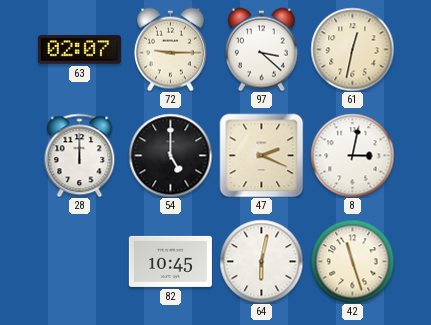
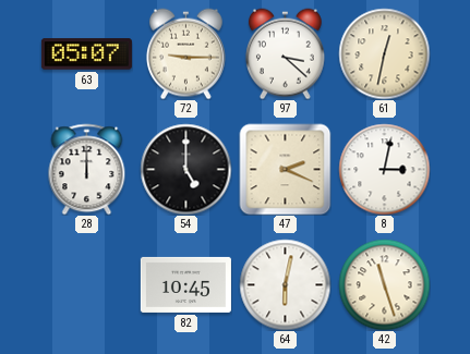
63: 02:07 -> 05:07
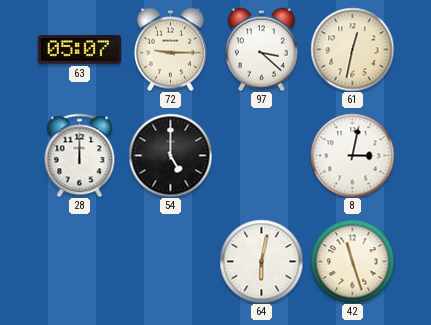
47: 2:19 -> none
82: 10:45 -> none
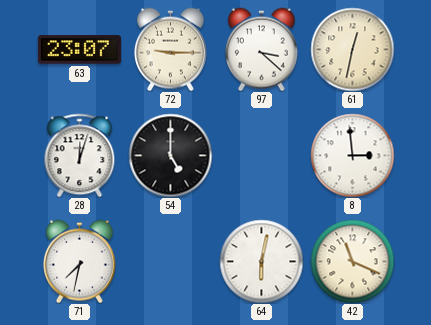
63: 05:07 -> 23:07
28: 12:00 -> 12:03
8: 3:02 -> 2:59
71: none -> 7:32
42: 11:27 -> 11:19
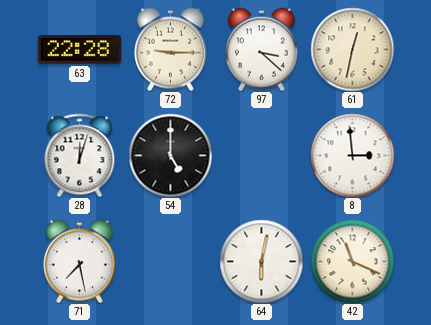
63: 23:07 -> 22:28
71: 7:32 -> 7:28
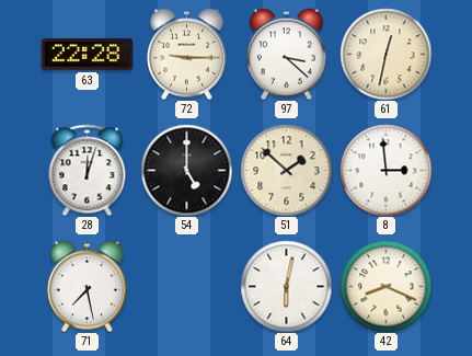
51: none -> 1:52
42: 11:19 -> 8:19
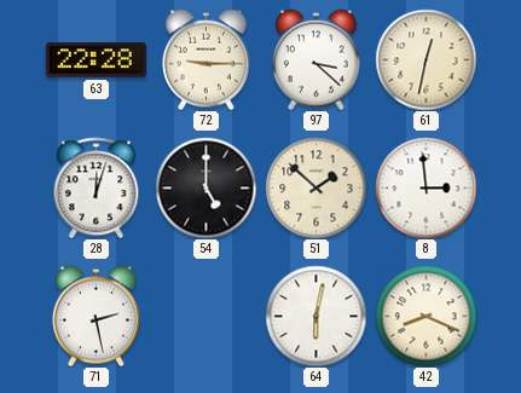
71: 7:28 -> 2:28
